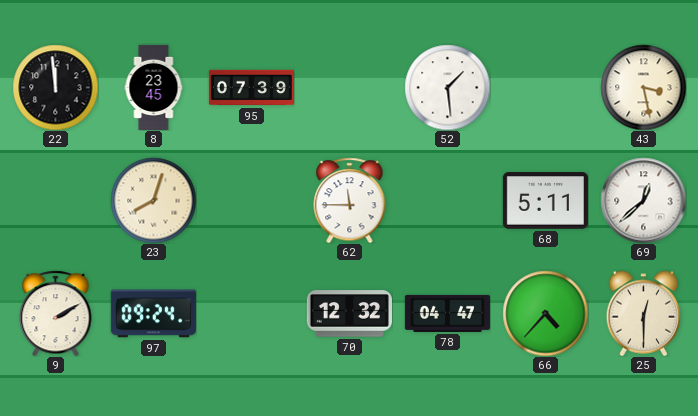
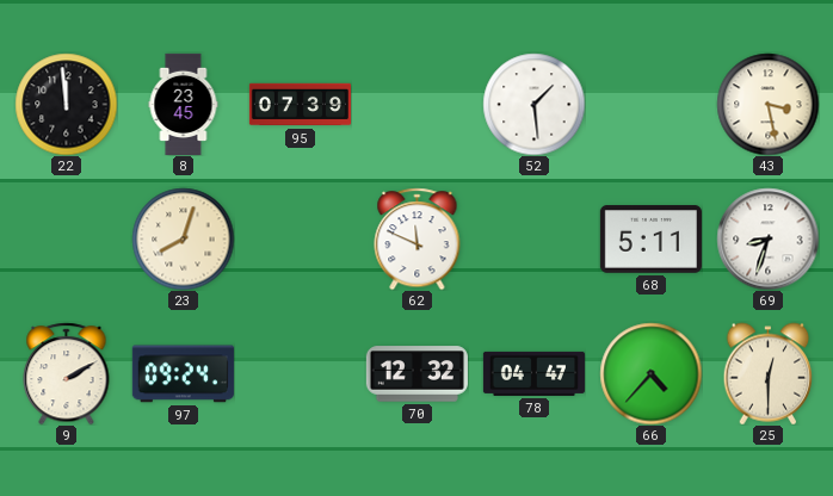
62: 11:45 -> 11:49
69: 12:38 -> 8:33
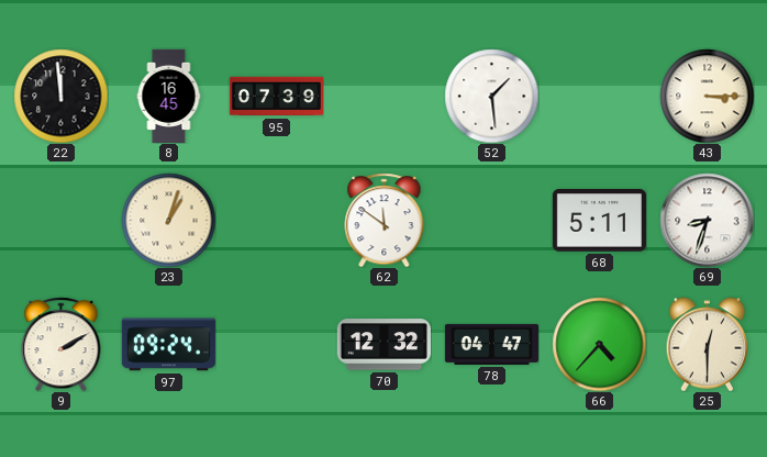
8: 23:45 -> 16:45
43: 3:28 -> 3:15
23: 8:03 -> 1:03
62: 11:49 -> 11:51
